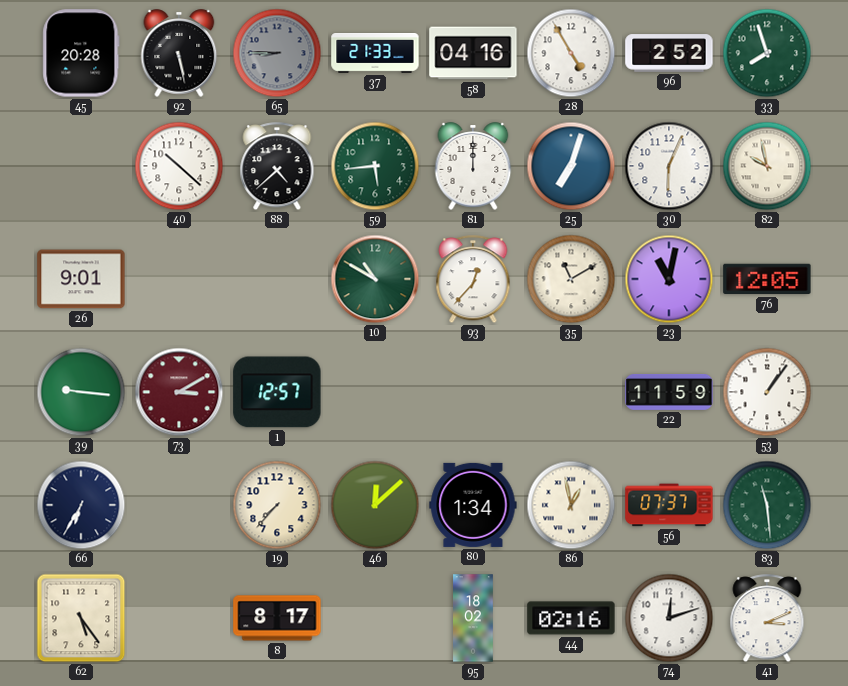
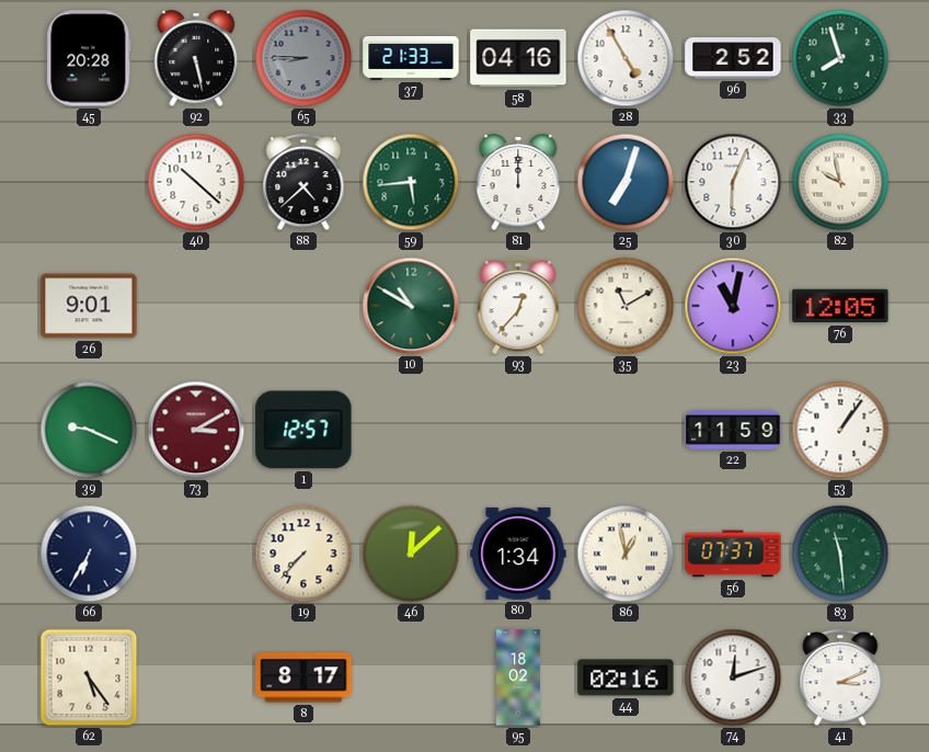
39: 9:16 -> 9:19
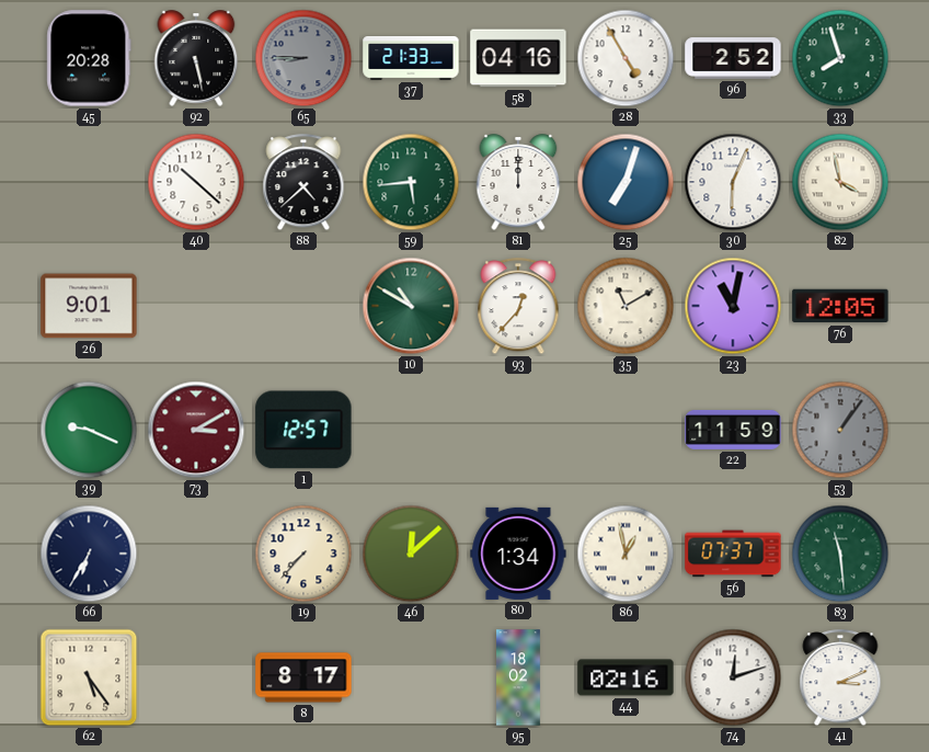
82: 9:58 -> 3:58
53 dial: white -> grey
